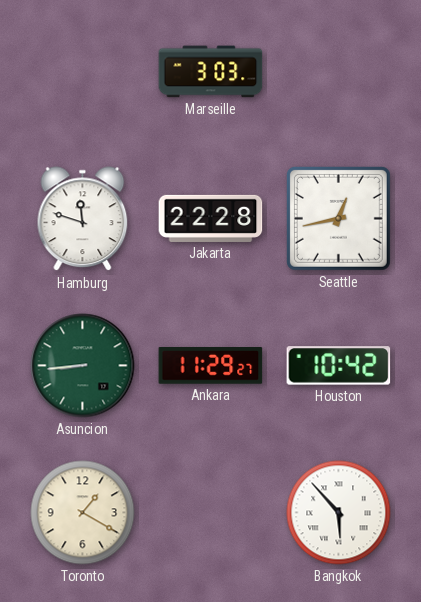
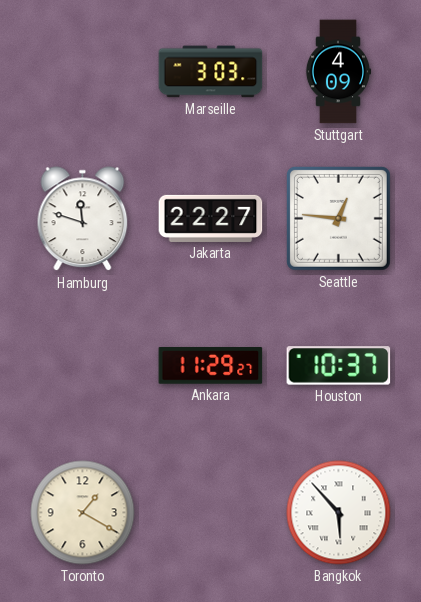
Stuttgart: none -> 4:09
Jakarta: 22:28 -> 22:27
Seattle: 12:43 -> 12:46
Asuncion: 8:44 -> none
Houston: 10:42 -> 10:37
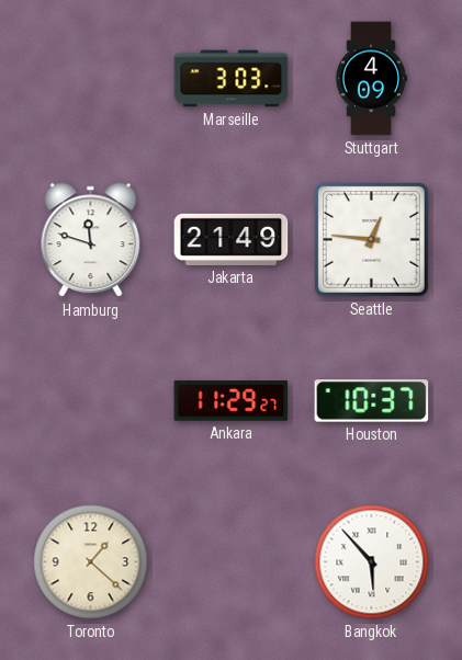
Jakarta: 22:27 -> 21:49
Toronto: 1:20 -> 1:22
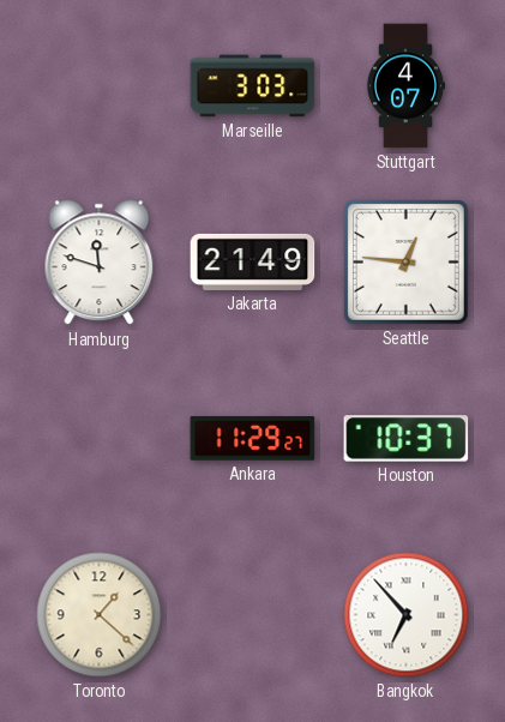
Stuttgart: 4:09 -> 4:07
Bangkok: 5:53 -> 6:53
